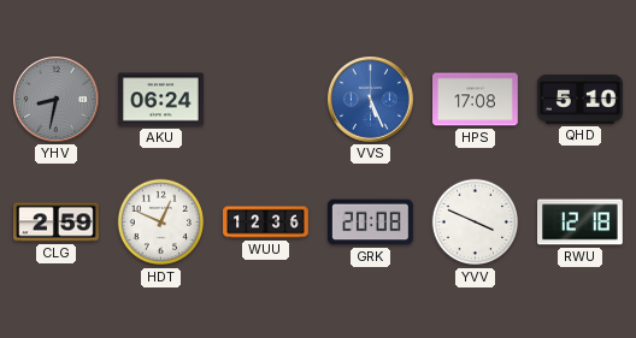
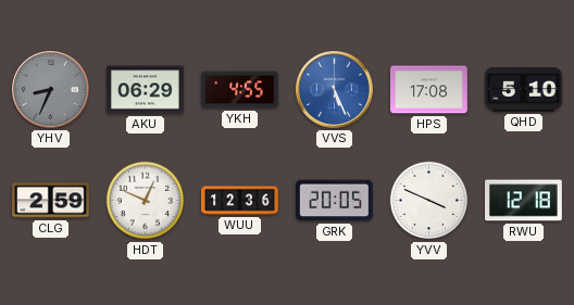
YHV: 8:32 -> 8:34
AKU: 06:24 -> 06:29
YKH: none -> 4:55
GRK: 20:08 -> 20:05
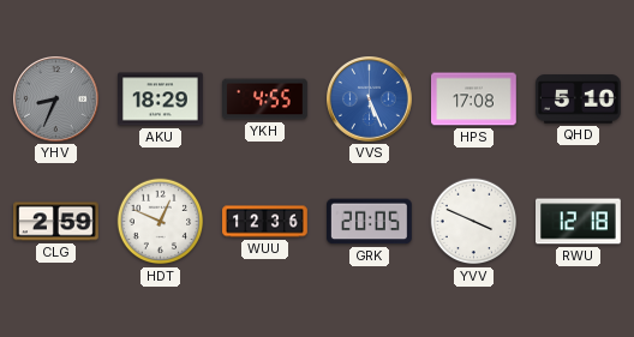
AKU: 06:29 -> 18:29
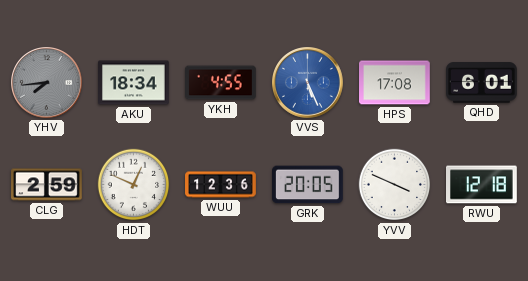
YHV: 8:34 -> 7:44
AKU: 18:29 -> 18:34
QHD: 5:10 -> 6:01
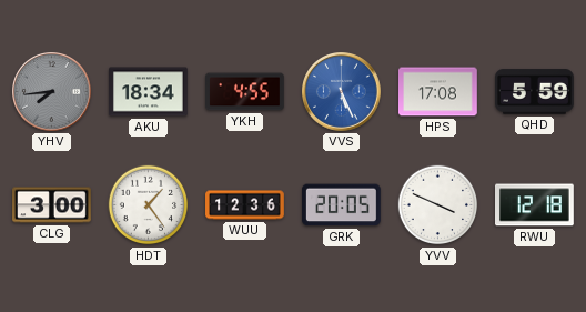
QHD: 6:01 -> 5:59
CLG: 2:59 -> 3:00
HDT: 12:49 -> 1:24
